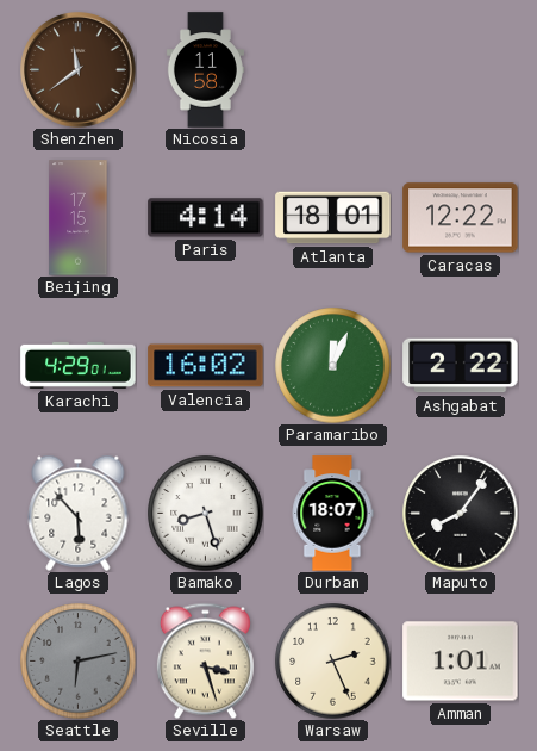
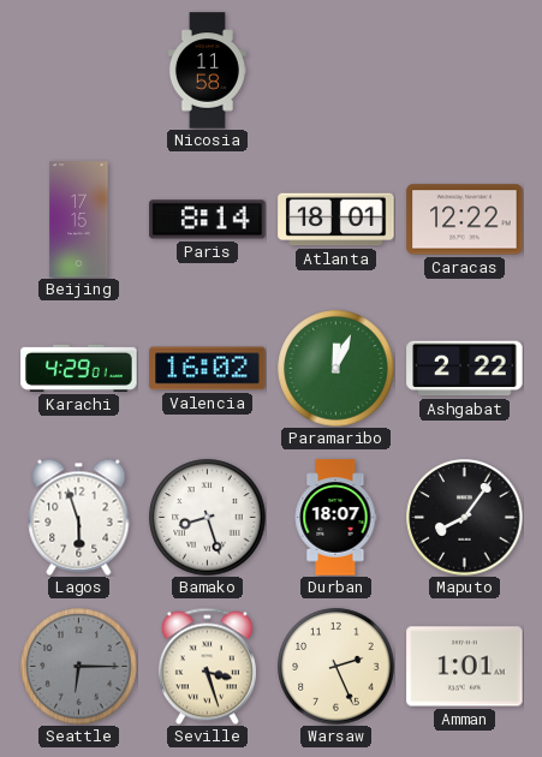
Shenzhen: 11:39 -> none
Paris: 4:14 -> 8:14
Lagos: 5:53 -> 5:57
Seattle: 6:13 -> 6:15
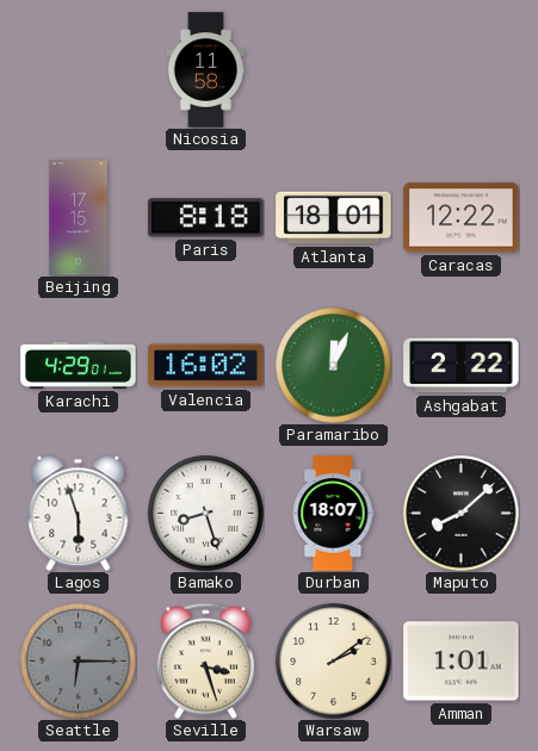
Paris: 8:14 -> 8:18
Maputo: 8:06 -> 8:08
Warsaw: 2:26 -> 2:09
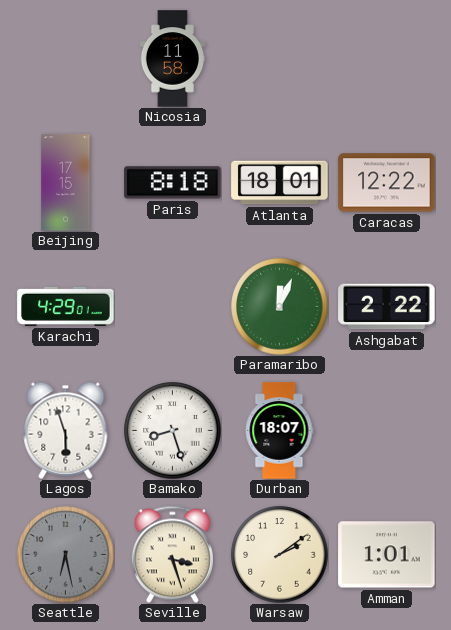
Valencia: 16:02 -> none
Maputo: 8:08 -> none
Seattle: 6:15 -> 6:28
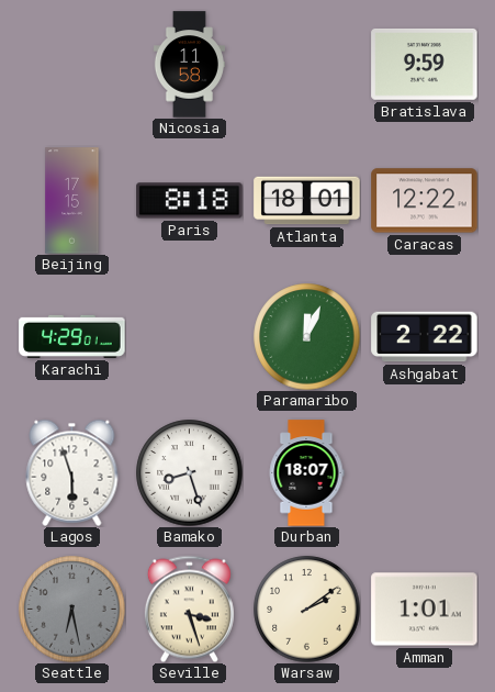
Bratislava: none -> 9:59
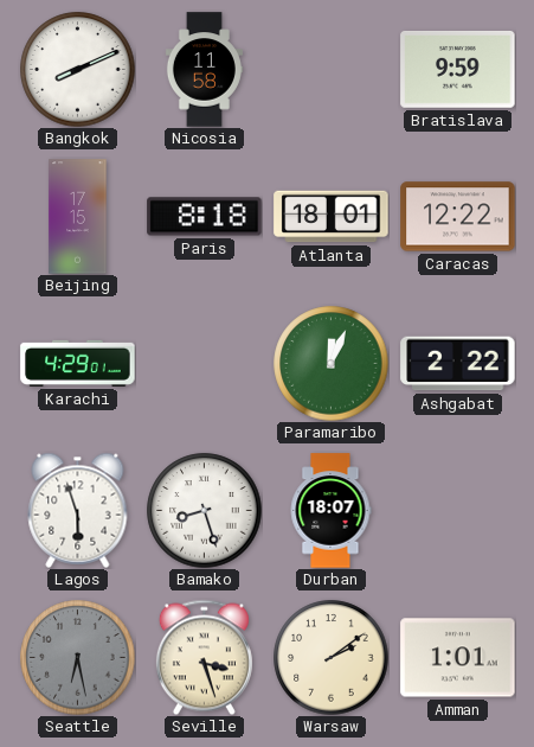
Bangkok: none -> 8:11
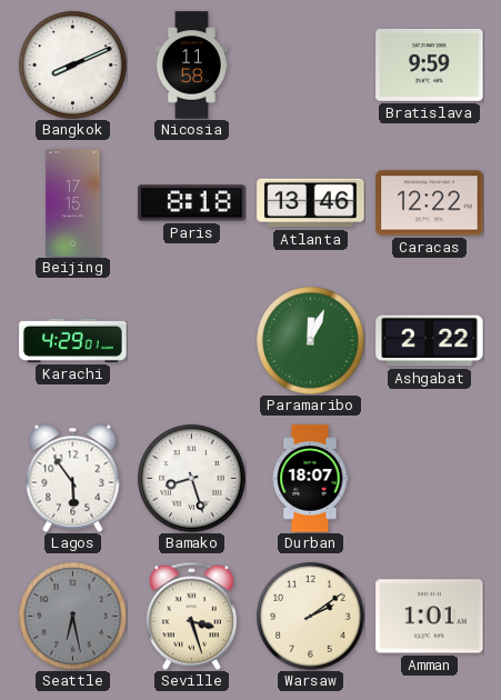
Atlanta: 18:01 -> 13:46
Lagos: 5:57 -> 5:54
